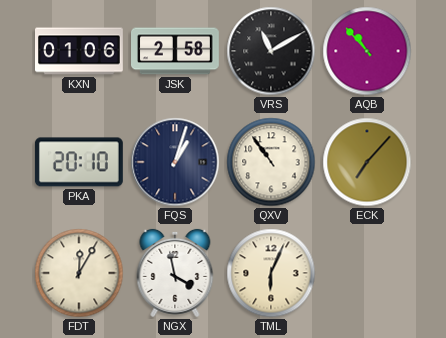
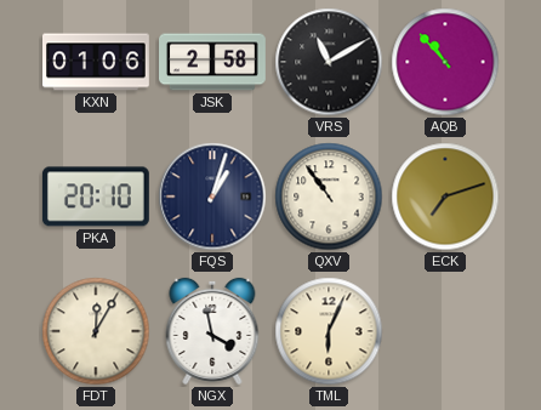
ECK: 7:07 -> 7:12
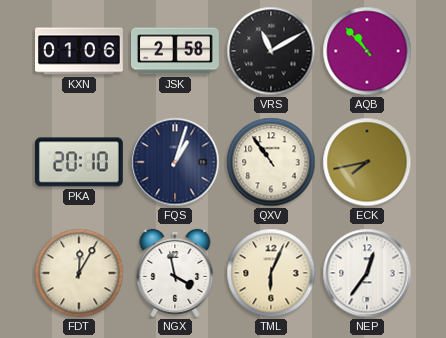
ECK: 7:12 -> 7:43
NEP: none -> 12:36
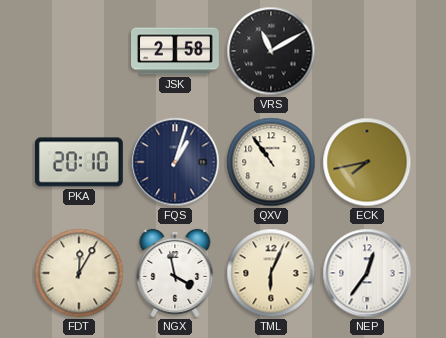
KXN: 01:06 -> none
AQB: 10:53 -> none
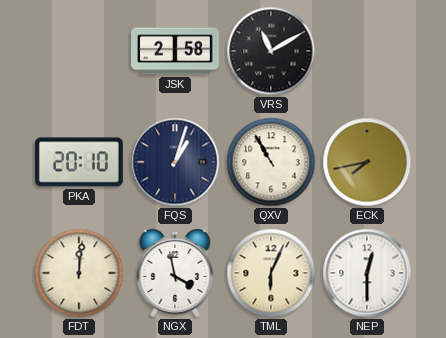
QXV: 10:54 -> 10:55
FDT: 12:05 -> 12:01
NEP: 12:36 -> 12:30
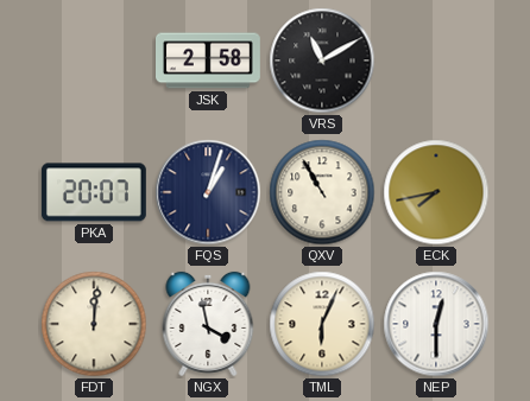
PKA: 20:10 -> 20:07
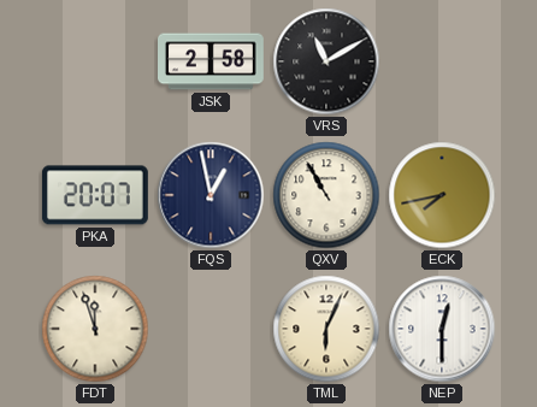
FQS: 1:03 -> 12:58
FDT: 12:01 -> 11:57
NGX: 3:58 -> none
